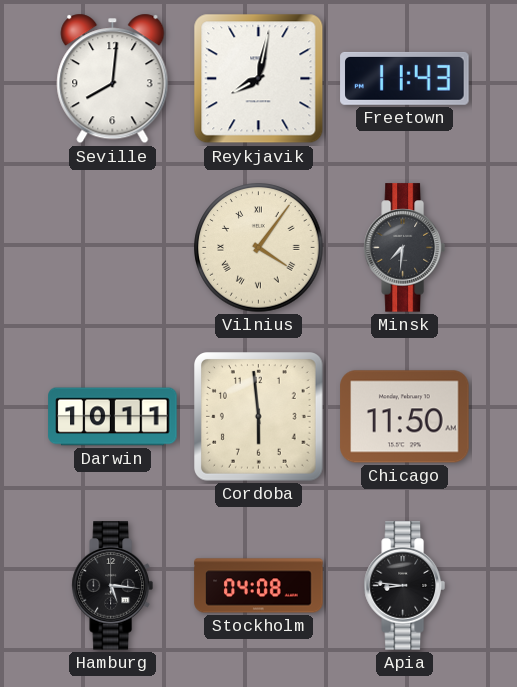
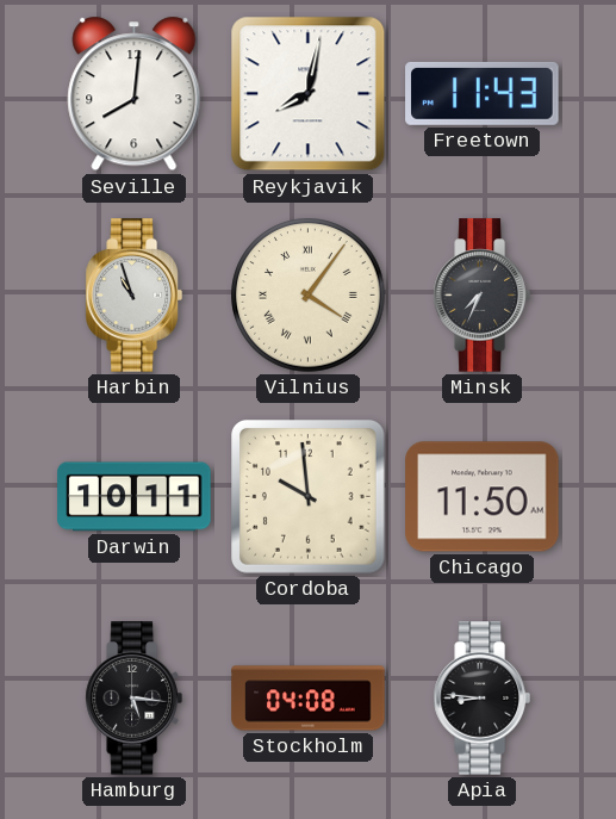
Harbin: none -> 10:57
Minsk: 7:31 -> 7:34
Cordoba: 5:59 -> 9:59
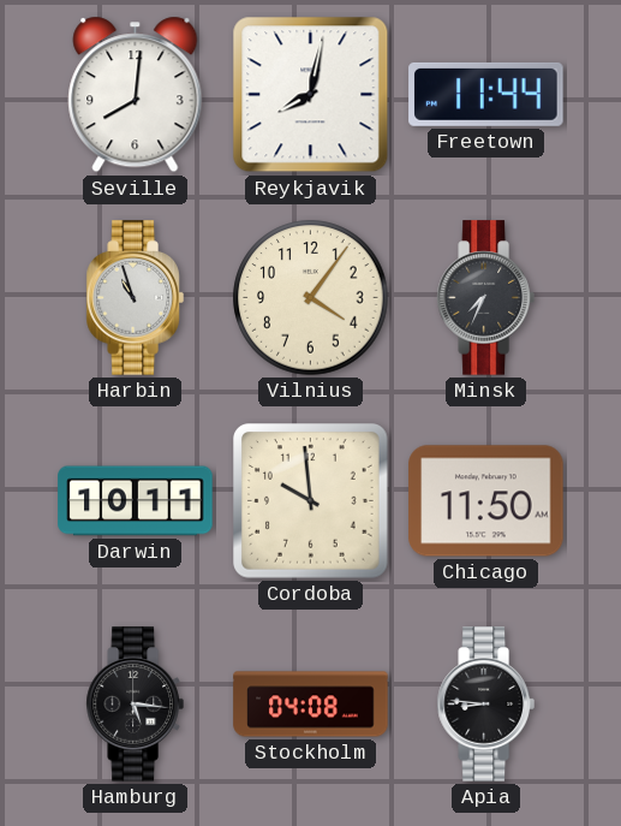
Freetown: 11:43 -> 11:44
Vilnius numerals: Roman -> Arabic
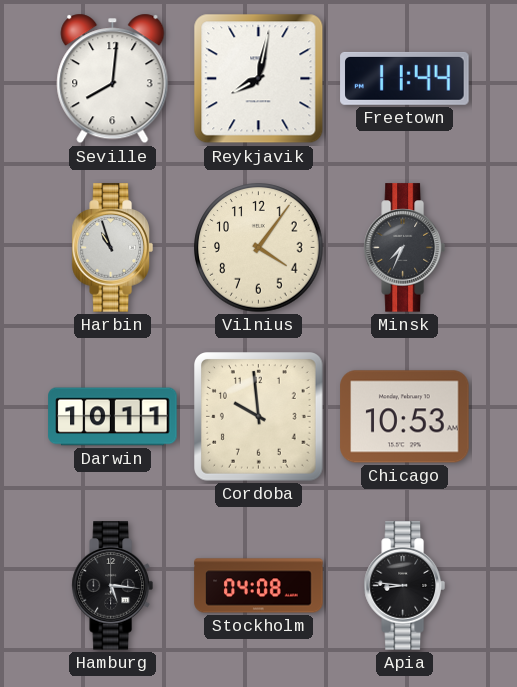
Chicago: 11:50 -> 10:53
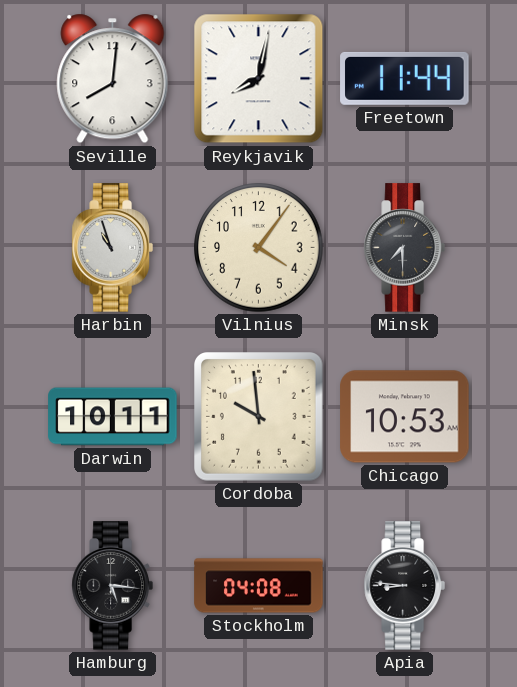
Minsk: 7:34 -> 7:30
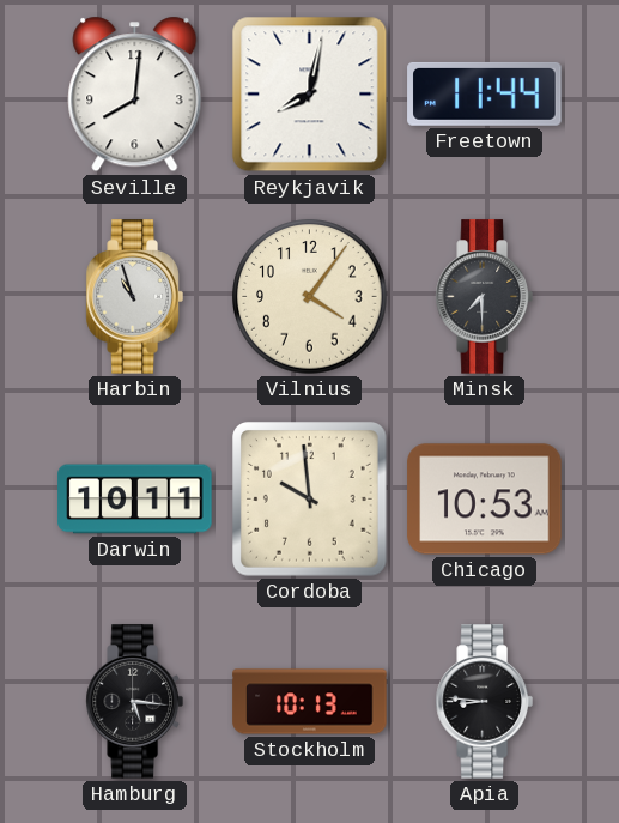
Stockholm: 04:08 -> 10:13
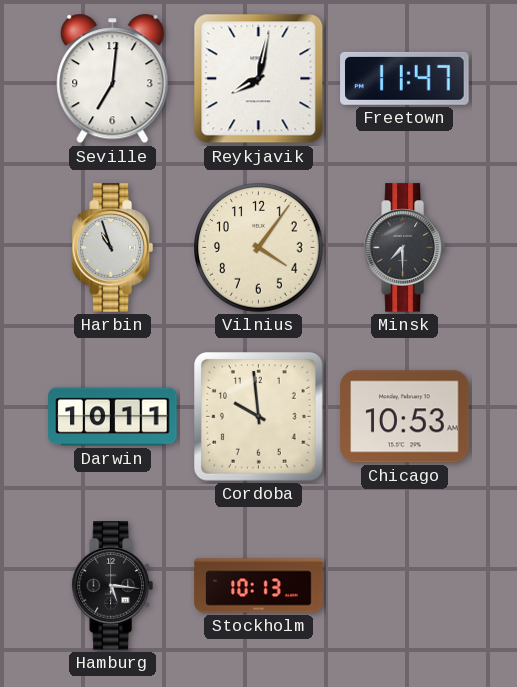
Seville: 8:01 -> 7:01
Freetown: 11:44 -> 11:47
Apia: 8:46 -> none
